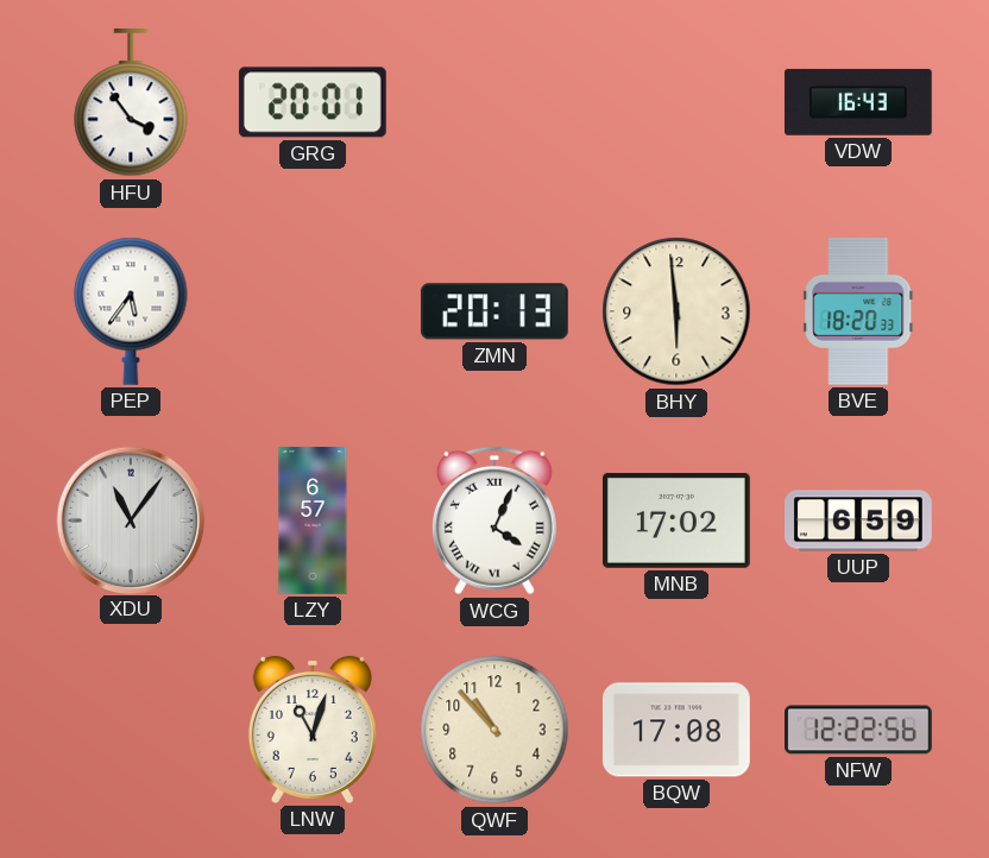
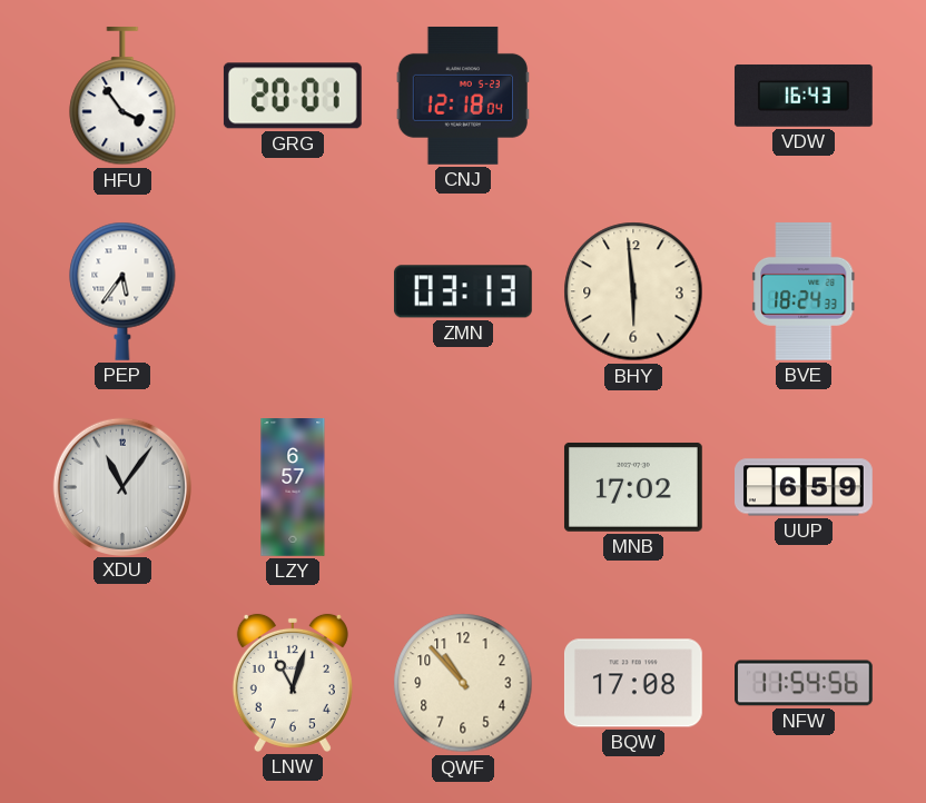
CNJ: none -> 12:18
ZMN: 20:13 -> 03:13
BVE: 18:20 -> 18:24
WCG: 4:04 -> none
NFW: 12:22 -> 11:54
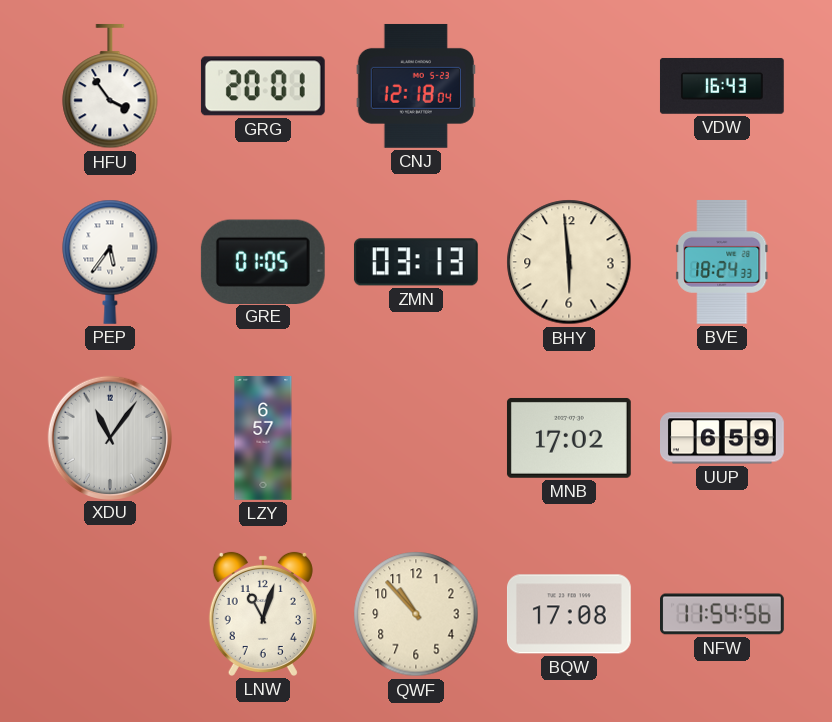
GRE: none -> 01:05
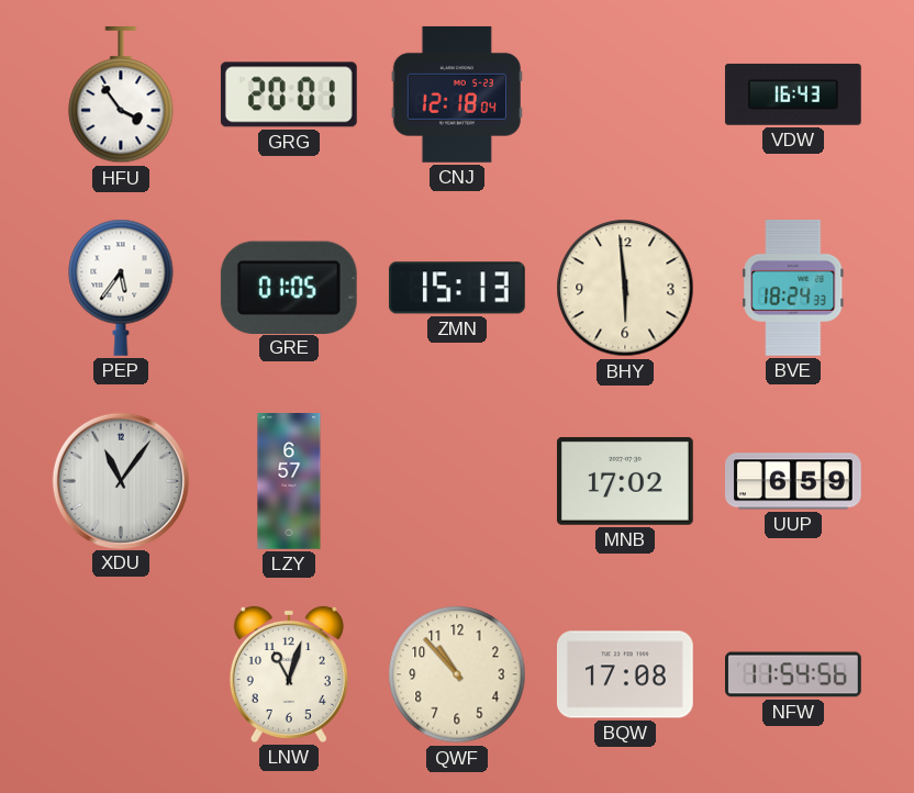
ZMN: 03:13 -> 15:13
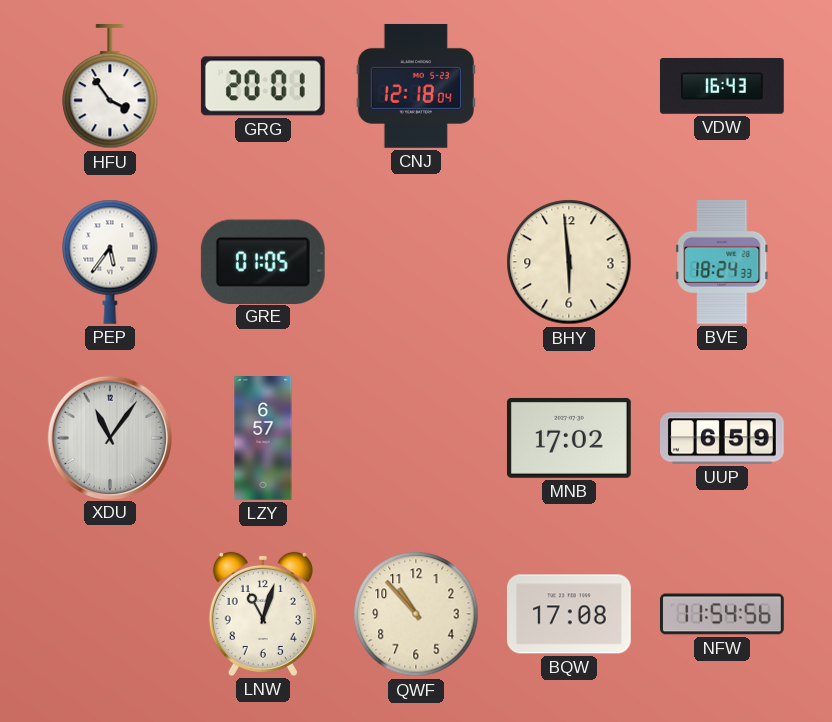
ZMN: 15:13 -> none
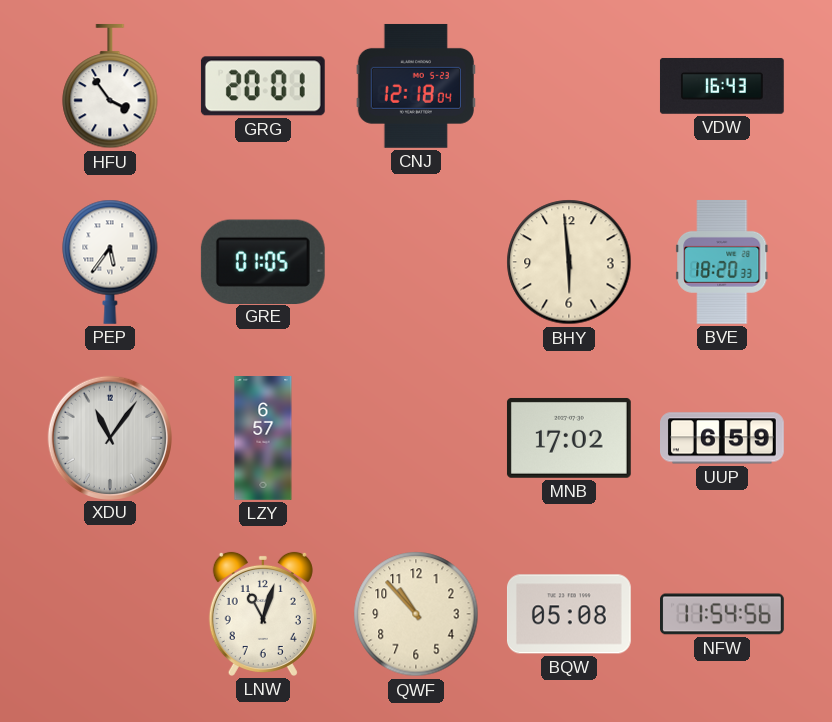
BVE: 18:24 -> 18:20
BQW: 17:08 -> 05:08
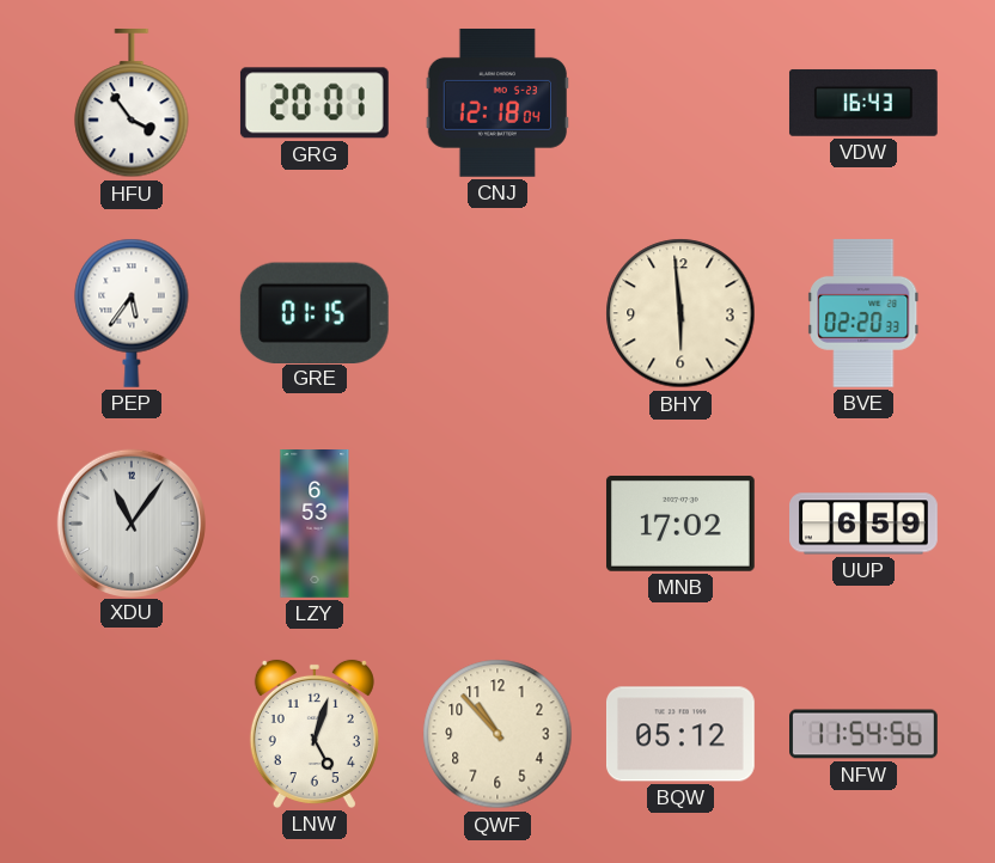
GRE: 01:05 -> 01:15
BVE: 18:20 -> 02:20
LZY: 6:57 -> 6:53
LNW: 11:03 -> 5:03
BQW: 05:08 -> 05:12
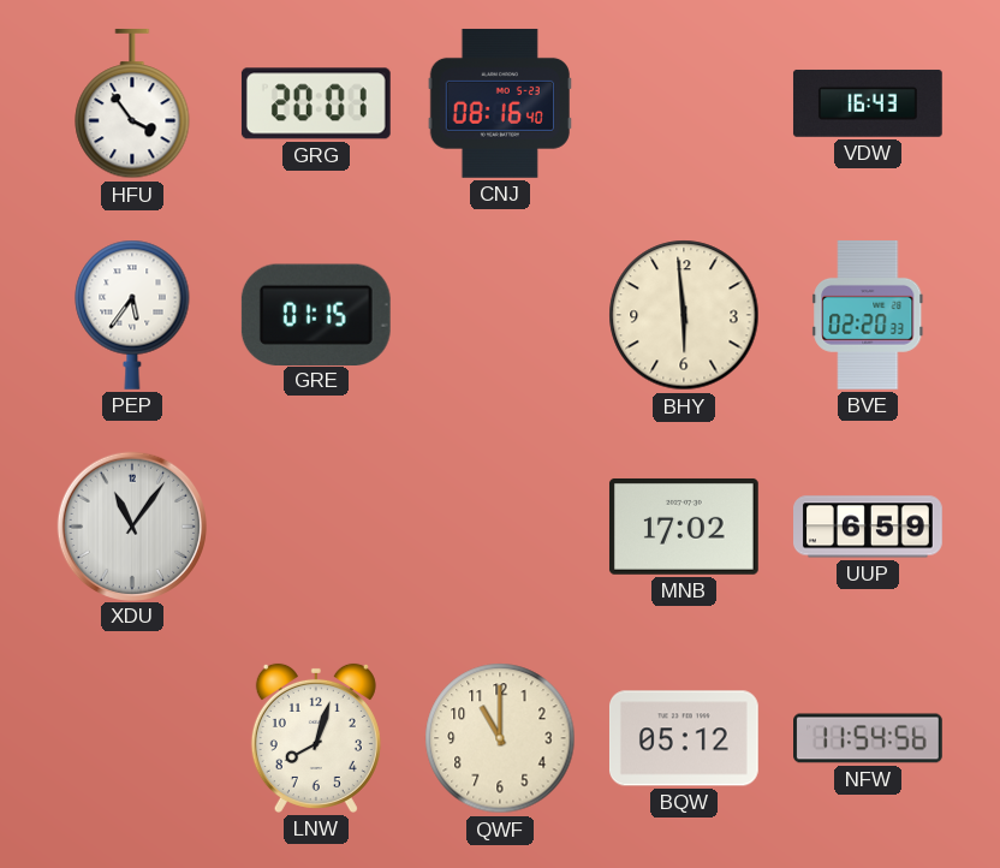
CNJ: 12:18 -> 08:16
LZY: 6:53 -> none
LNW: 5:03 -> 8:03
QWF: 10:53 -> 11:00
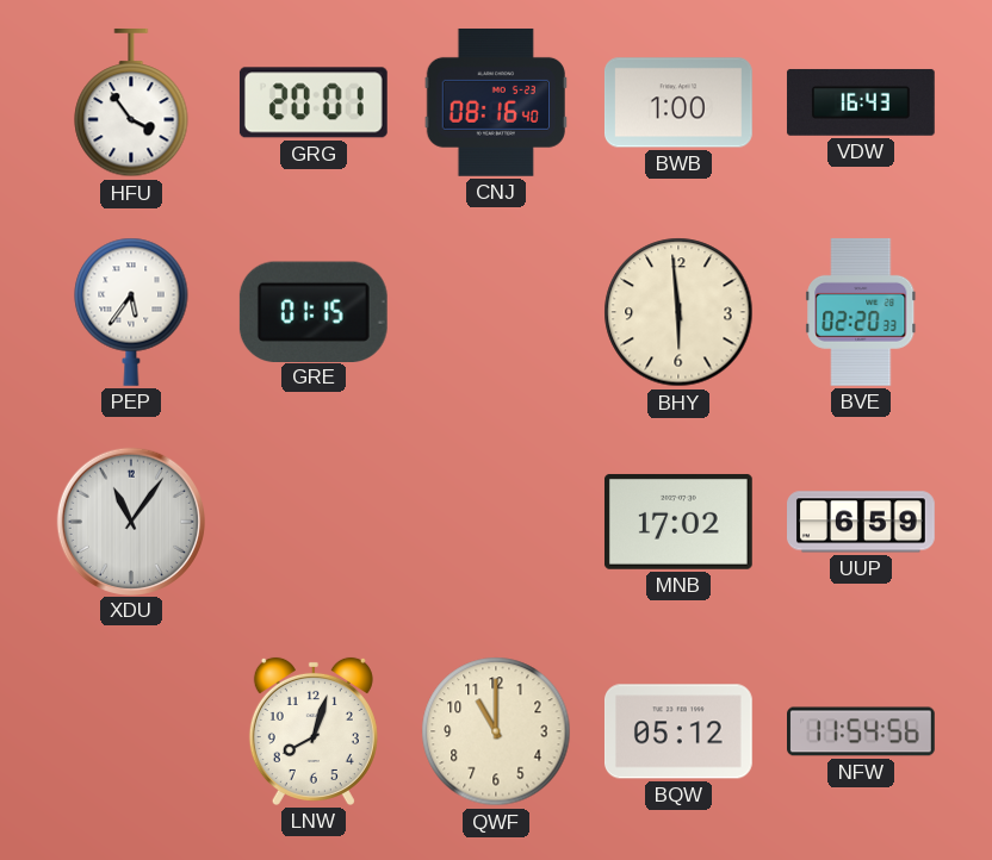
BWB: none -> 1:00
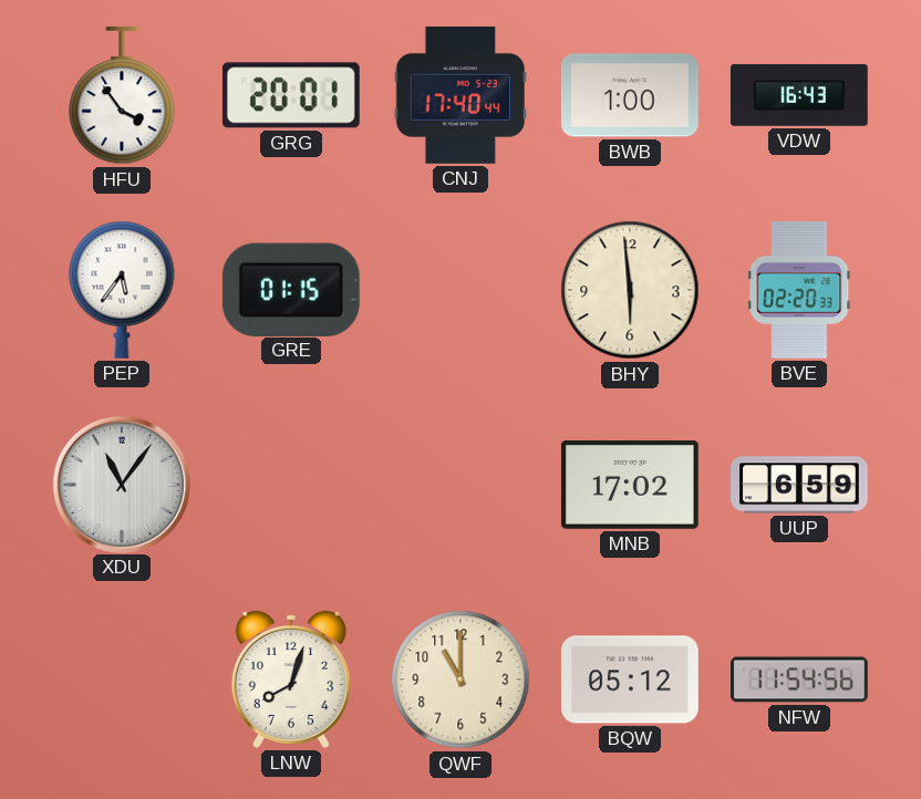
CNJ: 08:16 -> 17:40
